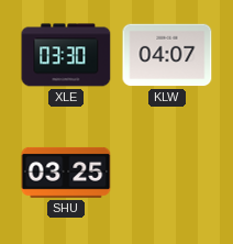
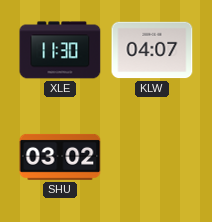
XLE: 03:30 -> 11:30
SHU: 03:25 -> 03:02
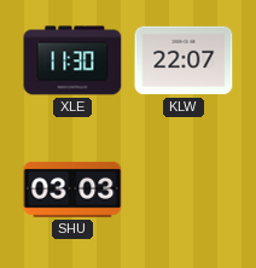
KLW: 04:07 -> 22:07
SHU: 03:02 -> 03:03
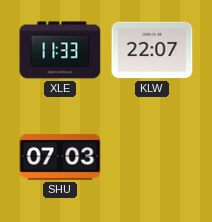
XLE: 11:30 -> 11:33
SHU: 03:03 -> 07:03
